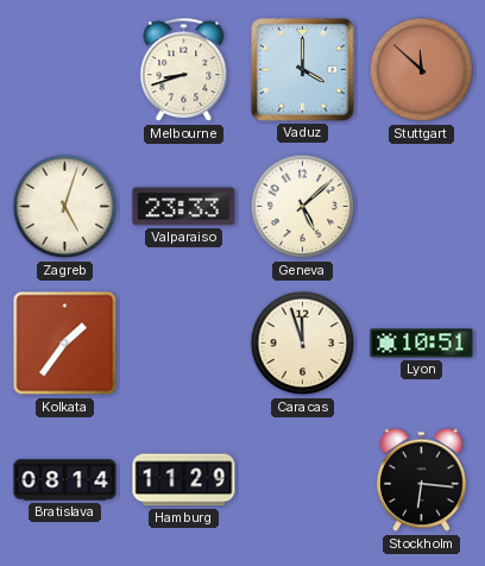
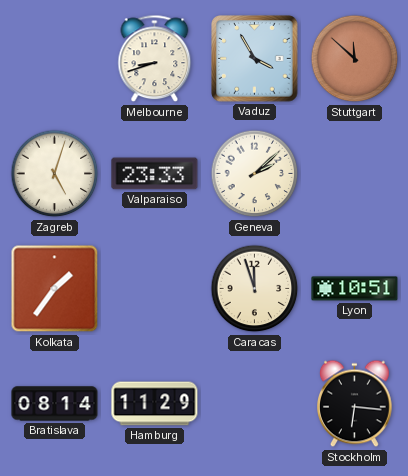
Vaduz: 4:00 -> 3:55
Geneva: 5:08 -> 2:08
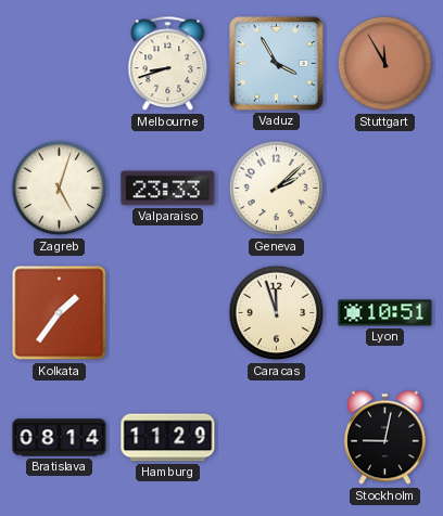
Stuttgart: 11:52 -> 11:55
Stockholm: 6:16 -> 9:02
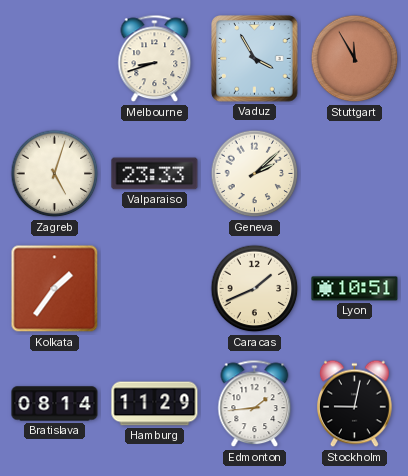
Caracas: 11:57 -> 1:41
Edmonton: none -> 1:44
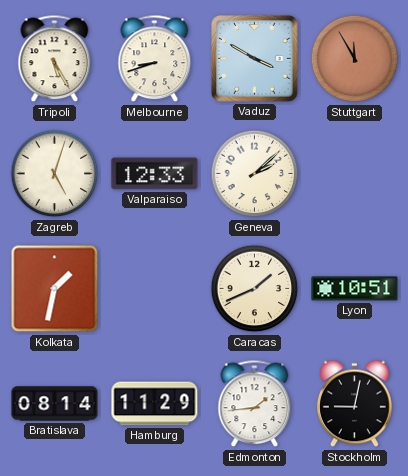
Tripoli: none -> 5:25
Vaduz: 3:55 -> 3:50
Valparaiso: 23:33 -> 12:33
Kolkata: 1:36 -> 1:32
